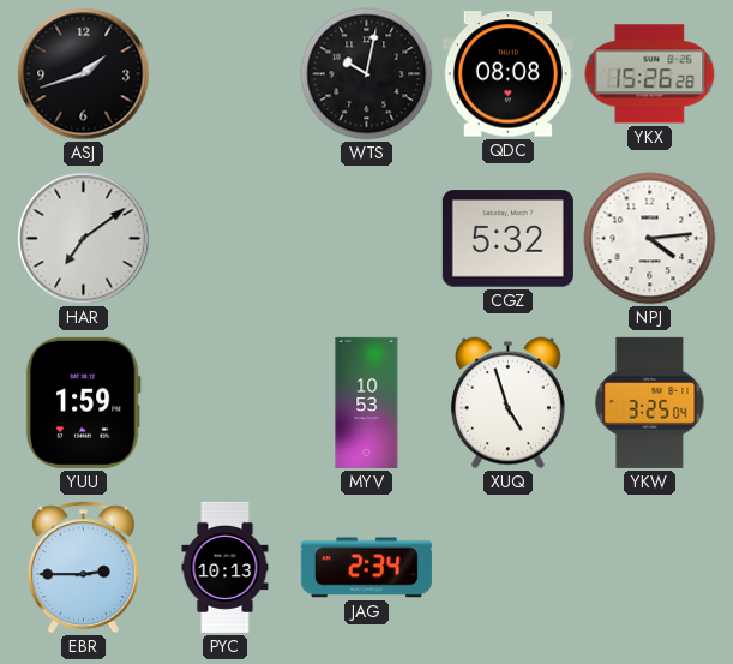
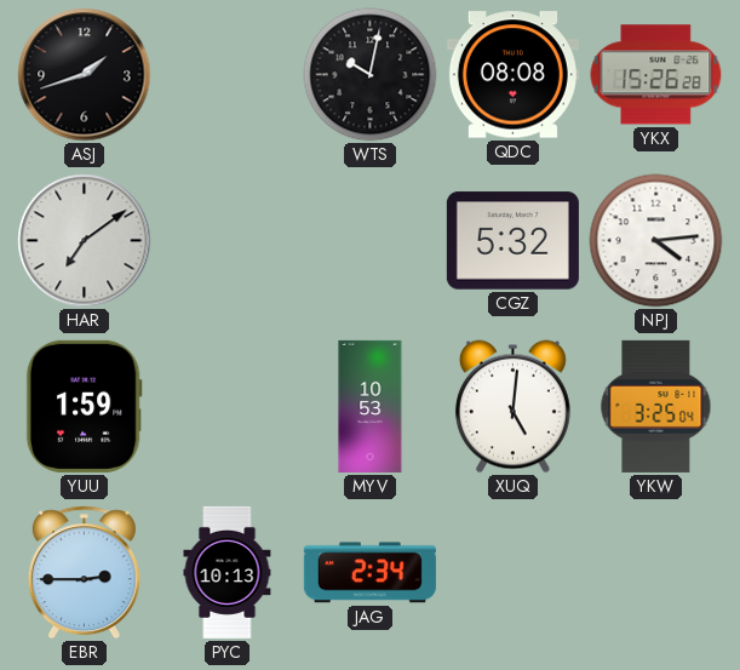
XUQ: 4:57 -> 5:01
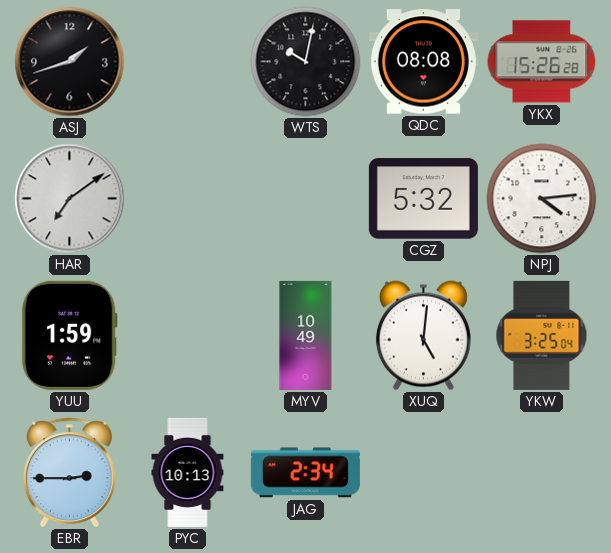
MYV: 10:53 -> 10:49
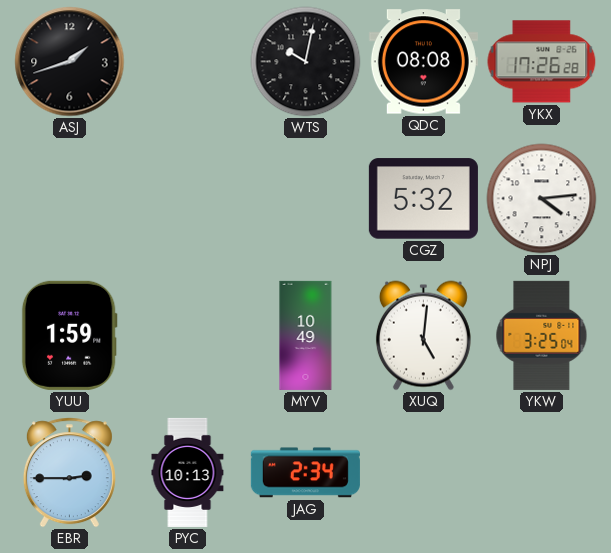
YKX: 15:26 -> 17:26
HAR: 7:09 -> none
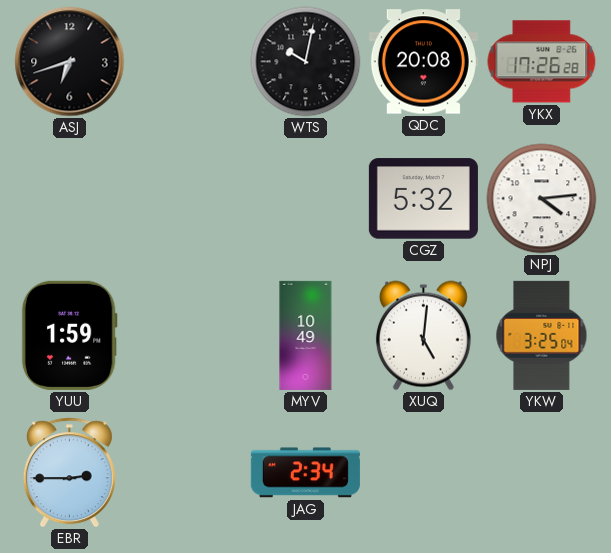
ASJ: 1:42 -> 6:42
QDC: 08:08 -> 20:08
PYC: 10:13 -> none
